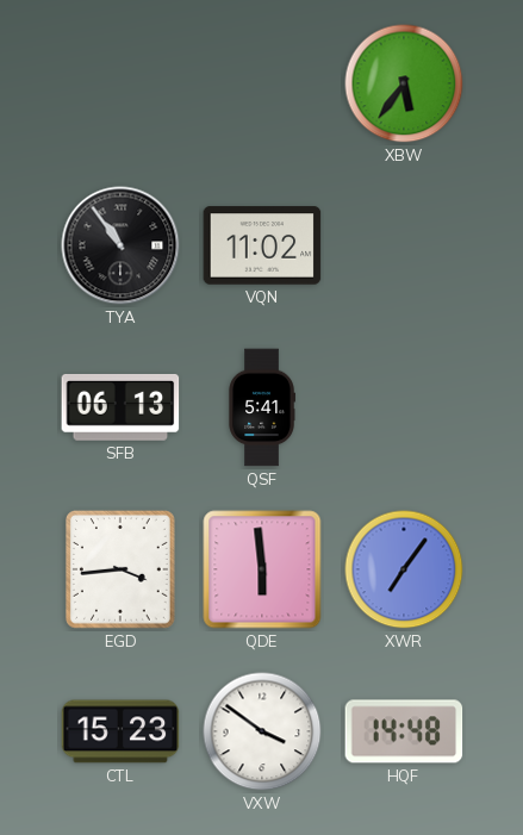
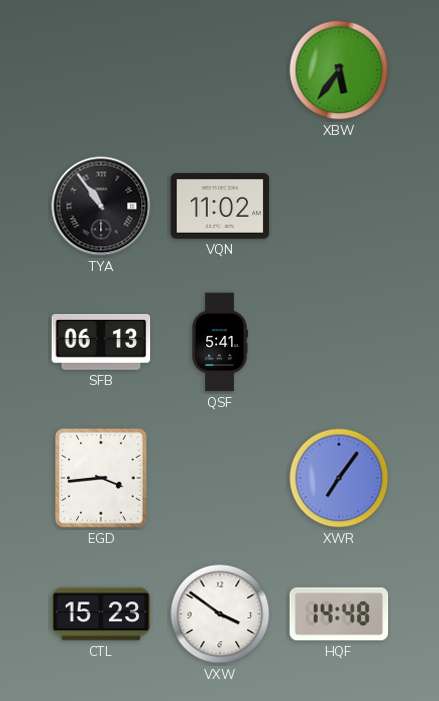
QDE: 5:59 -> none
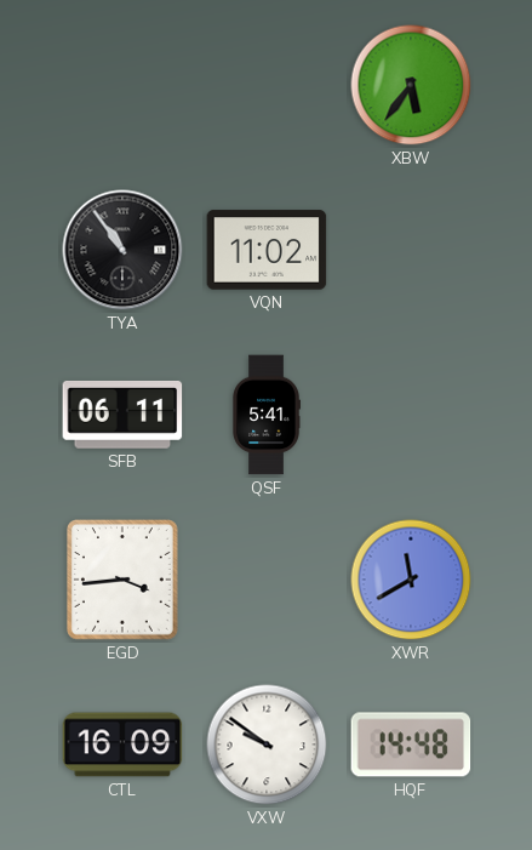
SFB: 06:13 -> 06:11
XWR: 7:06 -> 11:40
CTL: 15:23 -> 16:09
VXW: 3:51 -> 9:51
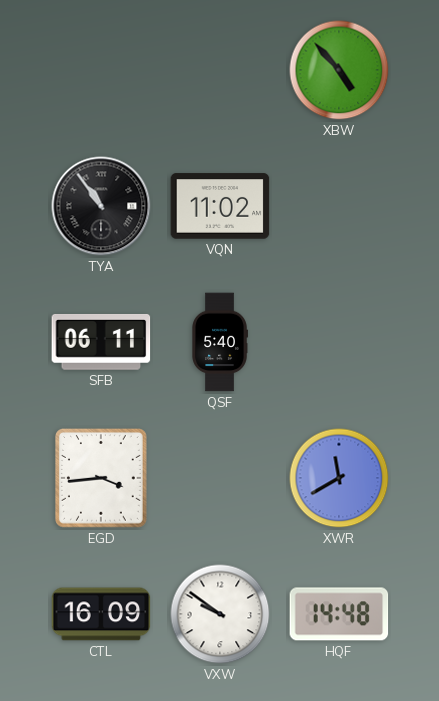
XBW: 5:36 -> 4:53
QSF: 5:41 -> 5:40
